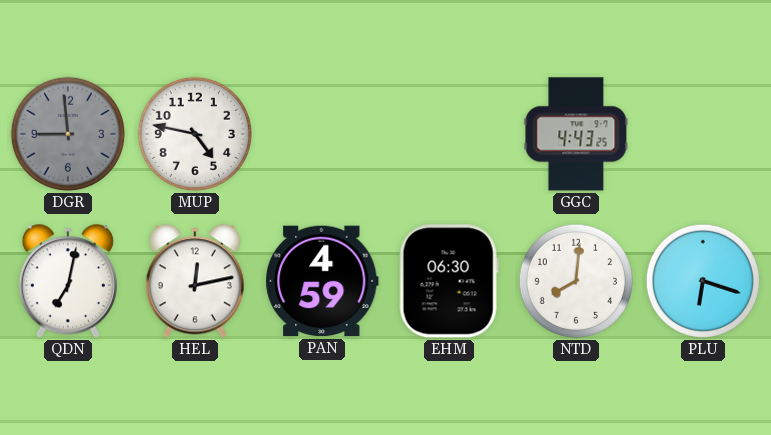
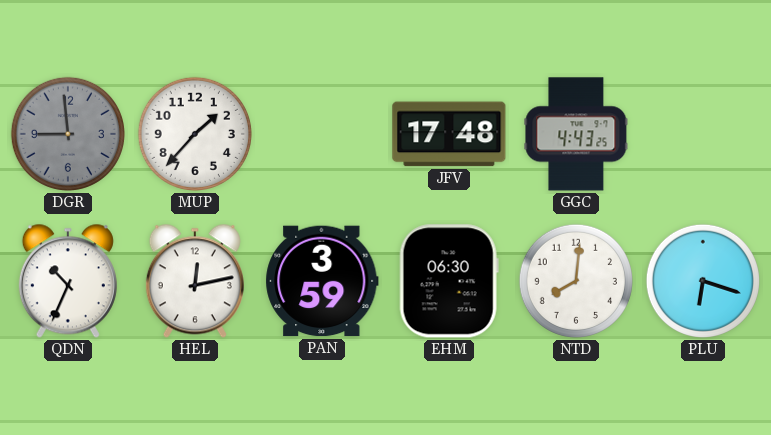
MUP: 4:47 -> 1:37
JFV: none -> 17:48
QDN: 7:02 -> 10:34
PAN: 4:59 -> 3:59
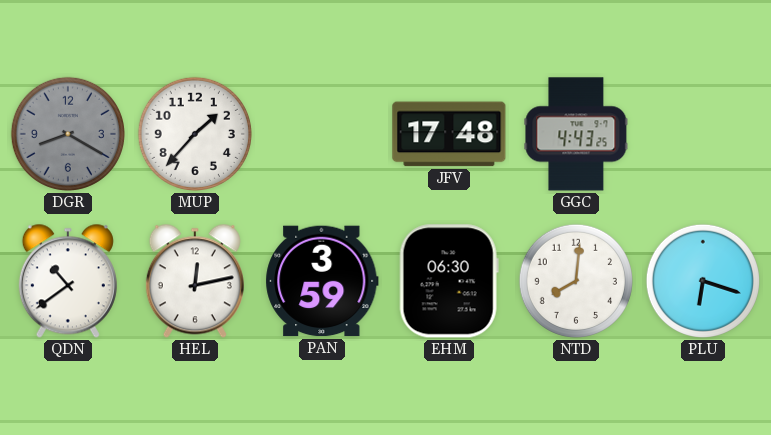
DGR: 8:59 -> 8:20
QDN: 10:34 -> 10:39
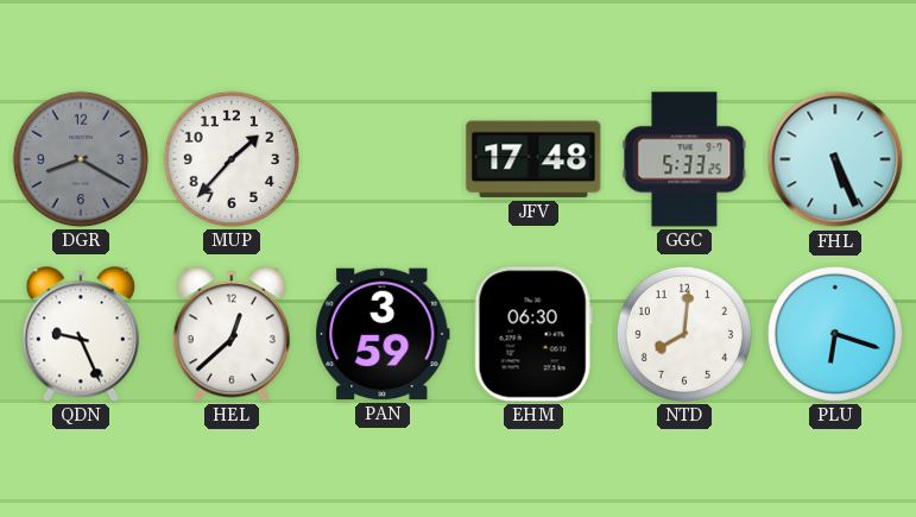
GGC: 4:43 -> 5:33
FHL: none -> 5:26
QDN: 10:39 -> 9:26
HEL: 12:13 -> 12:38
